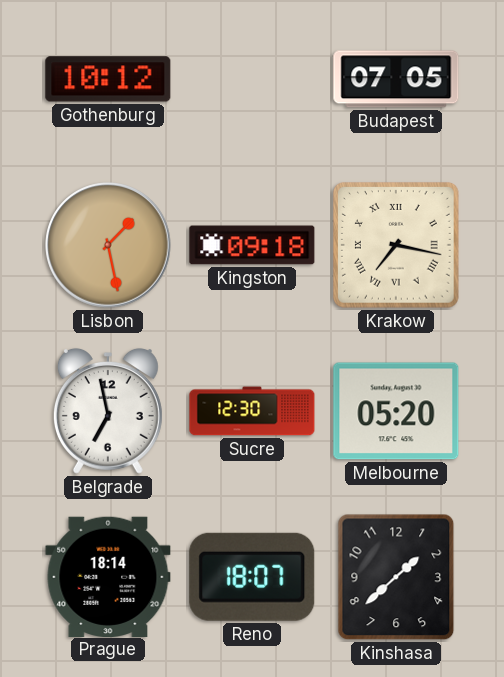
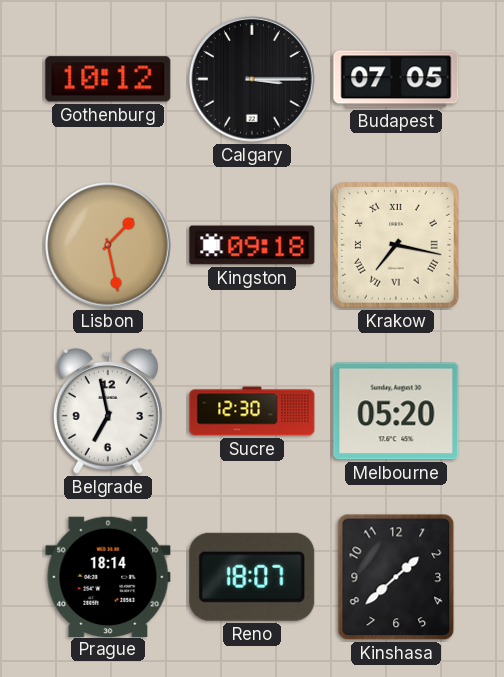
Calgary: none -> 3:15
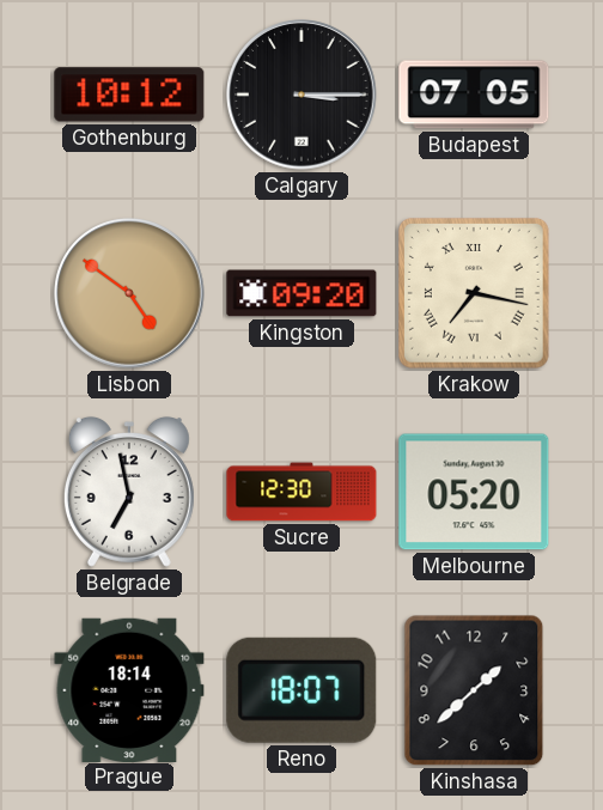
Lisbon: 1:28 -> 4:51
Kingston: 09:18 -> 09:20
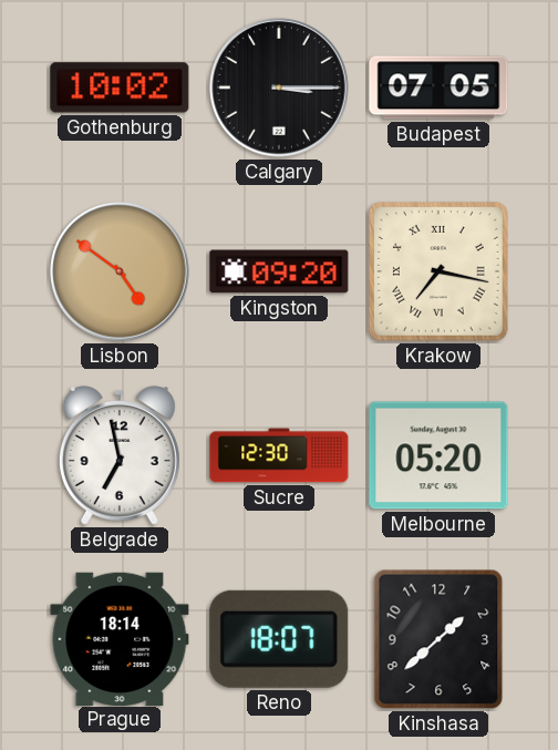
Gothenburg: 10:12 -> 10:02
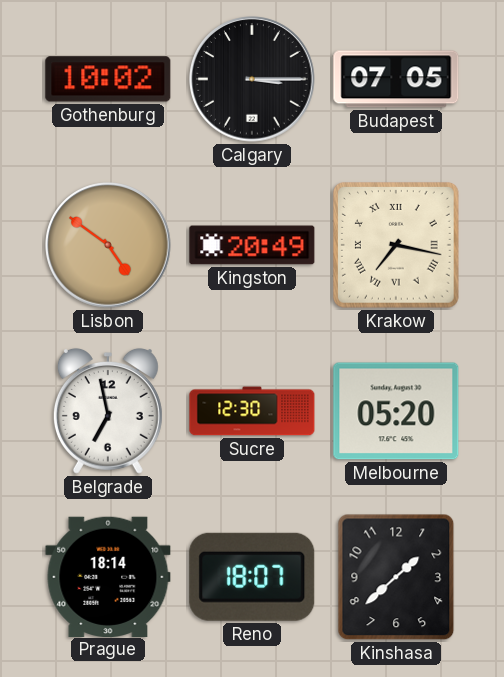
Kingston: 09:20 -> 20:49
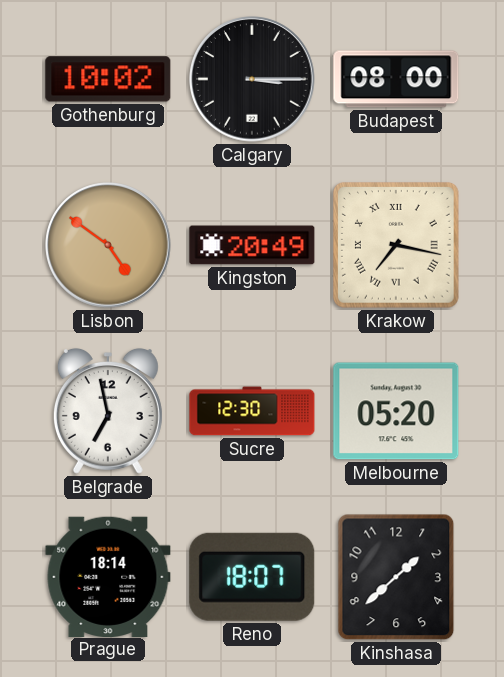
Budapest: 07:05 -> 08:00
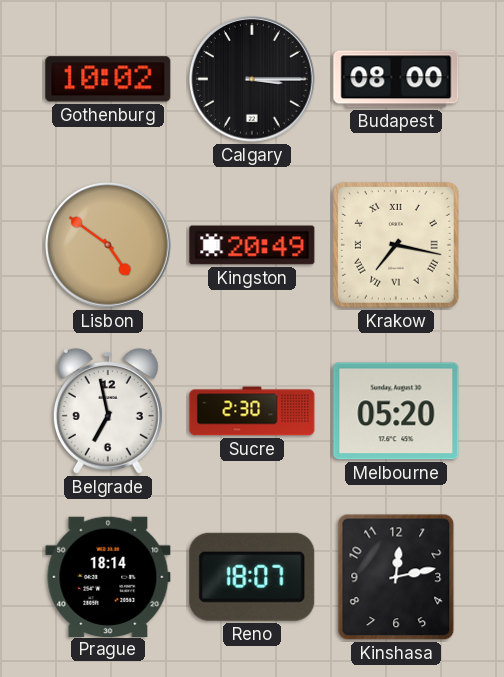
Sucre: 12:30 -> 2:30
Kinshasa: 1:38 -> 12:13
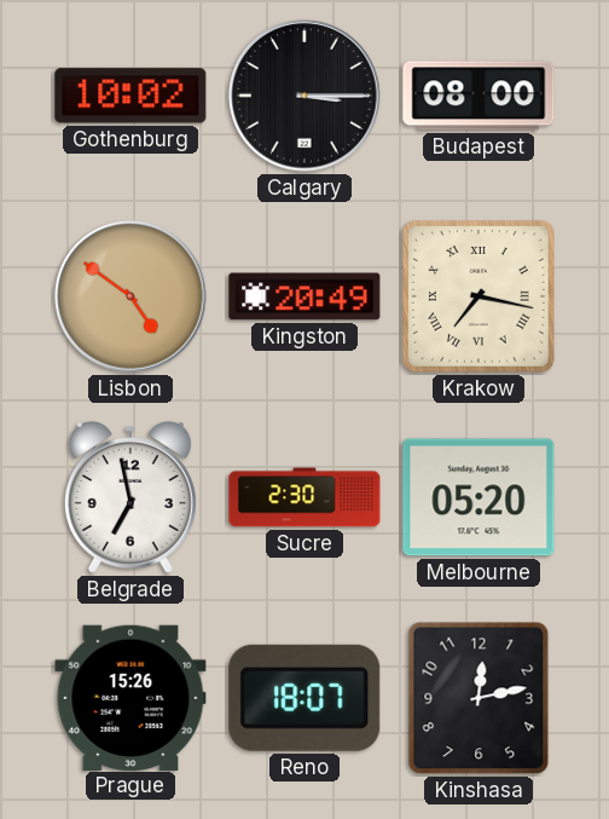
Prague: 18:14 -> 15:26
